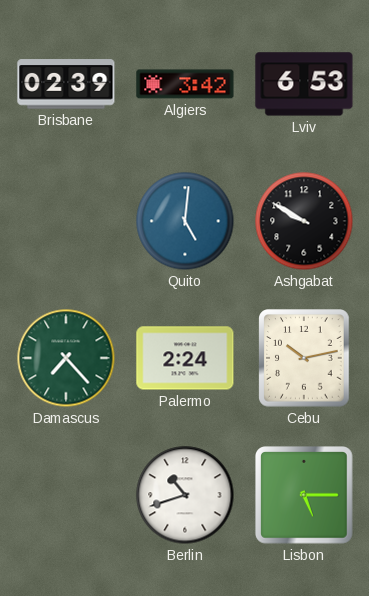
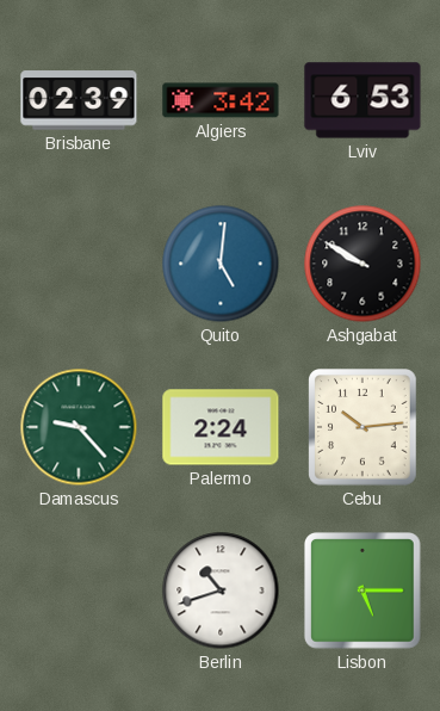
Damascus: 7:23 -> 9:23
Cebu: 10:13 -> 10:14
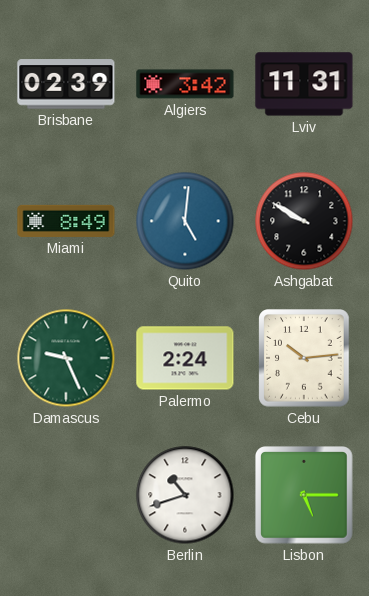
Lviv: 6:53 -> 11:31
Miami: none -> 8:49
Damascus: 9:23 -> 9:26
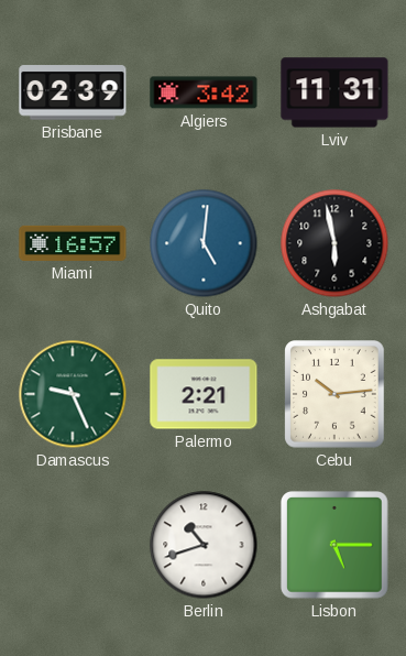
Miami: 8:49 -> 16:57
Ashgabat: 9:50 -> 5:58
Palermo: 2:24 -> 2:21
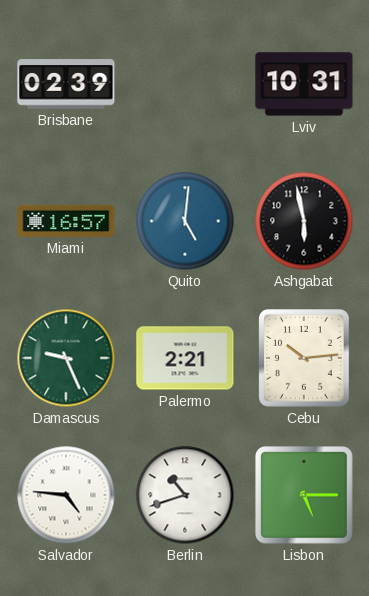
Algiers: 3:42 -> none
Lviv: 11:31 -> 10:31
Salvador: none -> 4:46
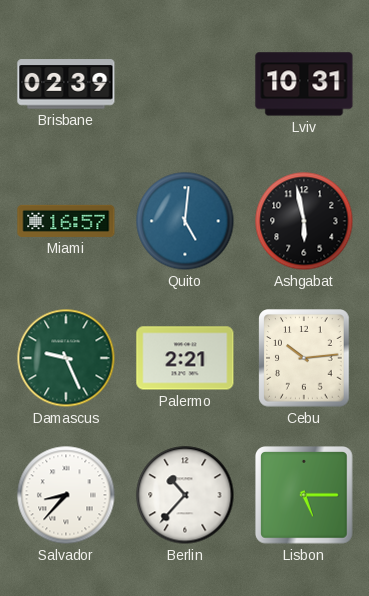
Salvador: 4:46 -> 8:37
Berlin: 10:42 -> 10:37
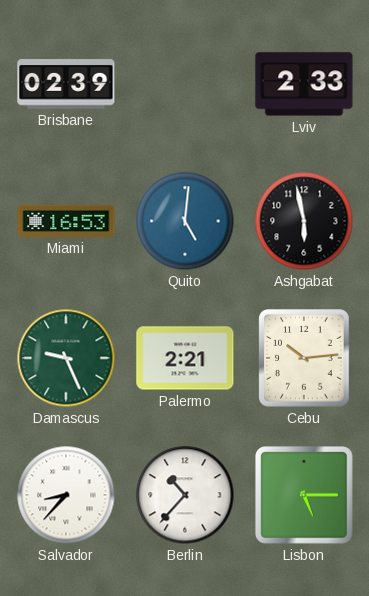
Lviv: 10:31 -> 2:33
Miami: 16:57 -> 16:53
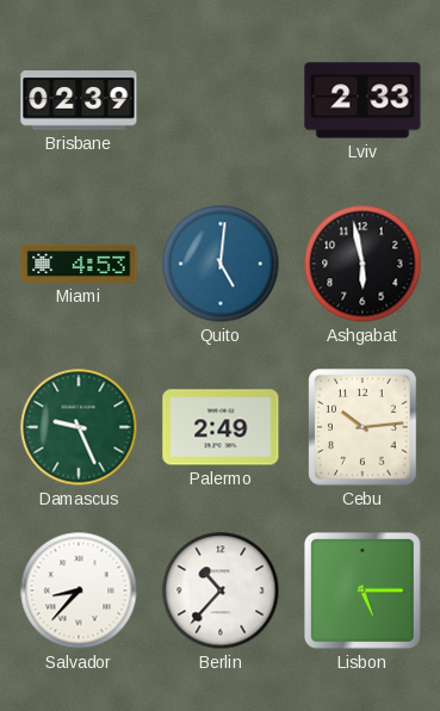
Miami: 16:53 -> 4:53
Palermo: 2:21 -> 2:49
